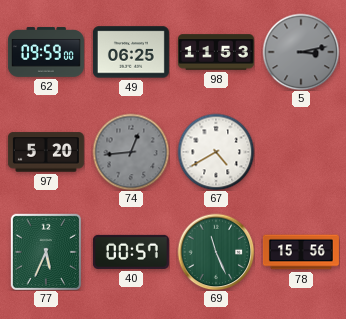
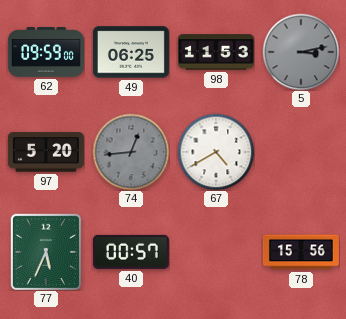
69: 11:26 -> none
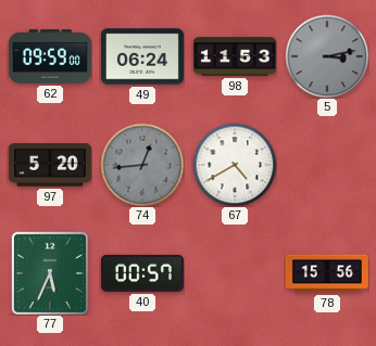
49: 06:25 -> 06:24
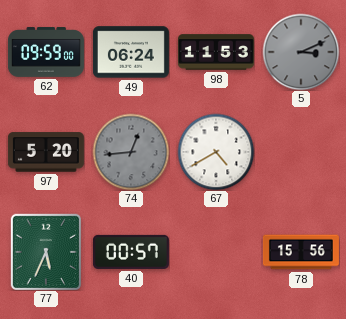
5: 3:13 -> 3:11
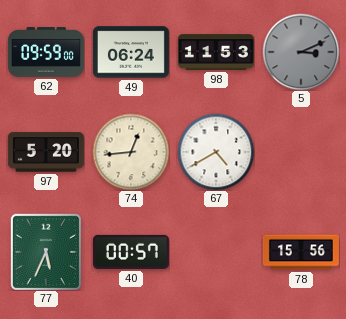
74 dial: grey -> cream
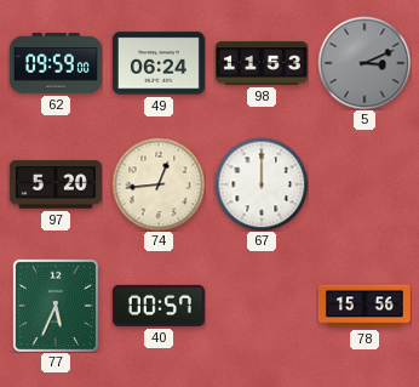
67: 4:40 -> 12:00
